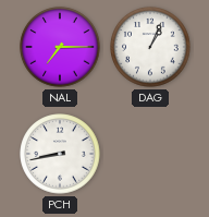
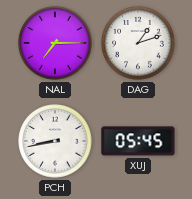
DAG: 1:04 -> 1:12
XUJ: none -> 05:45
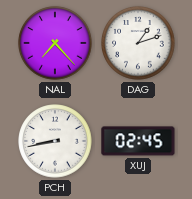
NAL: 7:15 -> 7:23
XUJ: 05:45 -> 02:45
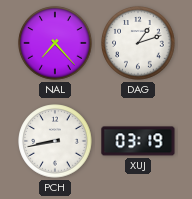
XUJ: 02:45 -> 03:19
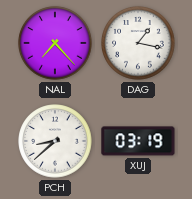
DAG: 1:12 -> 1:17
PCH: 8:43 -> 8:38
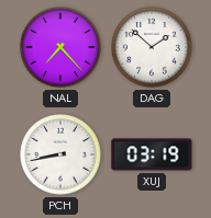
DAG: 1:17 -> 1:52
PCH: 8:38 -> 8:43
